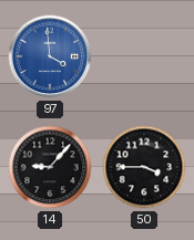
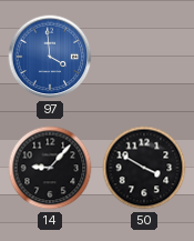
50: 3:45 -> 3:50
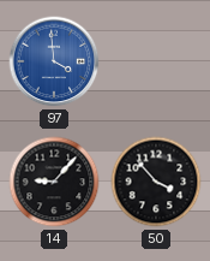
50: 3:50 -> 3:53
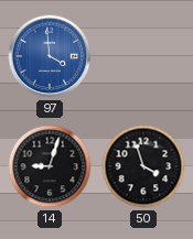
14: 9:07 -> 9:03
50: 3:53 -> 3:57
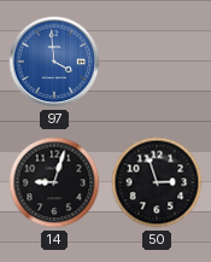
50: 3:57 -> 2:57
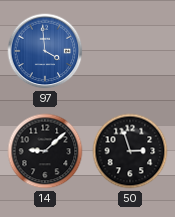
14: 9:03 -> 9:08
